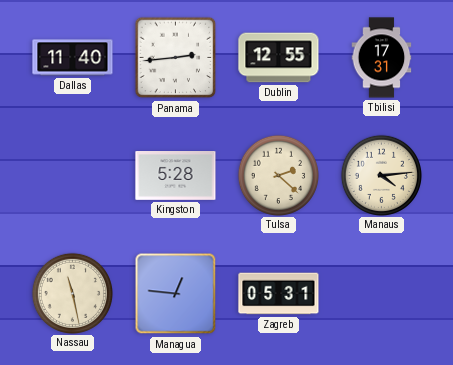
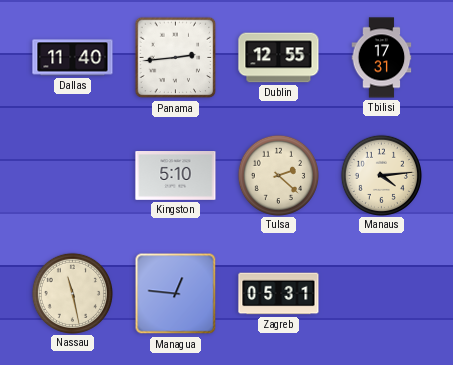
Kingston: 5:28 -> 5:10
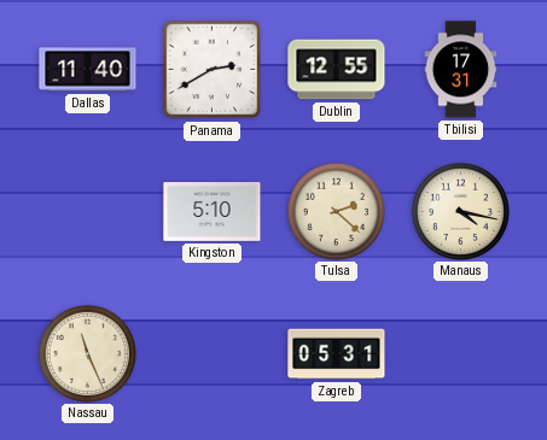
Panama: 2:44 -> 2:40
Manaus: 4:14 -> 4:17
Nassau: 11:28 -> 11:26
Managua: 12:46 -> none
